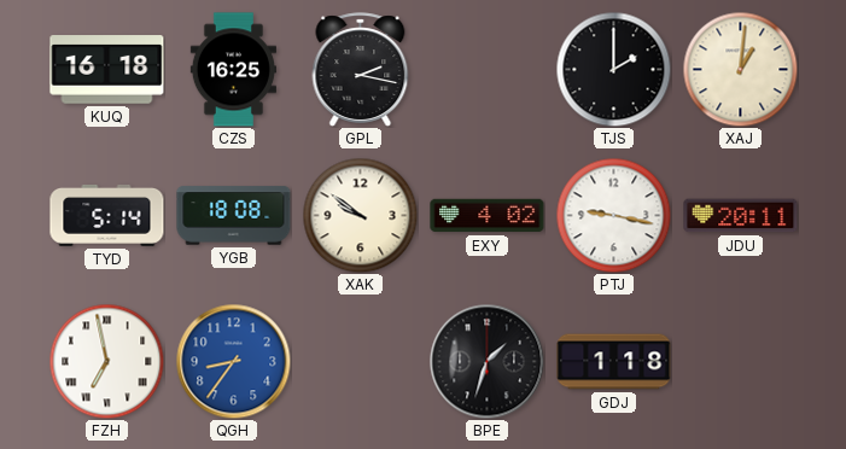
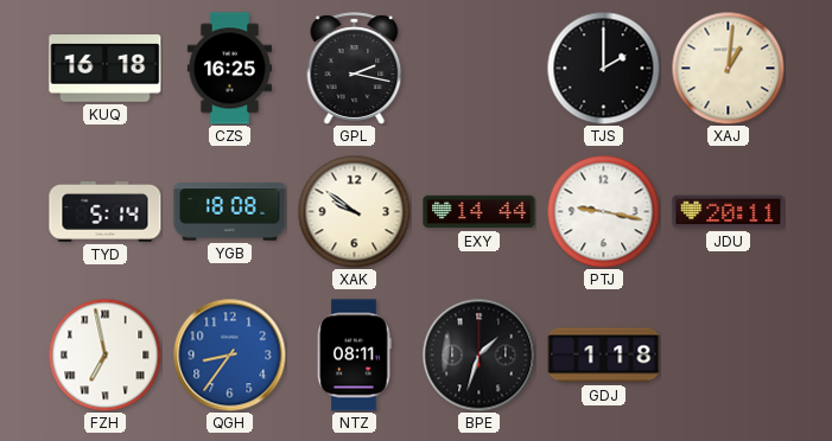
EXY: 4:02 -> 14:44
NTZ: none -> 08:11
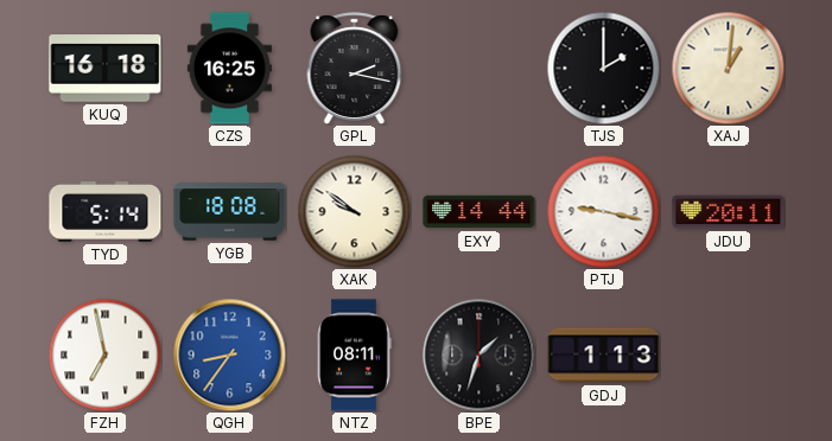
GDJ: 1:18 -> 1:13
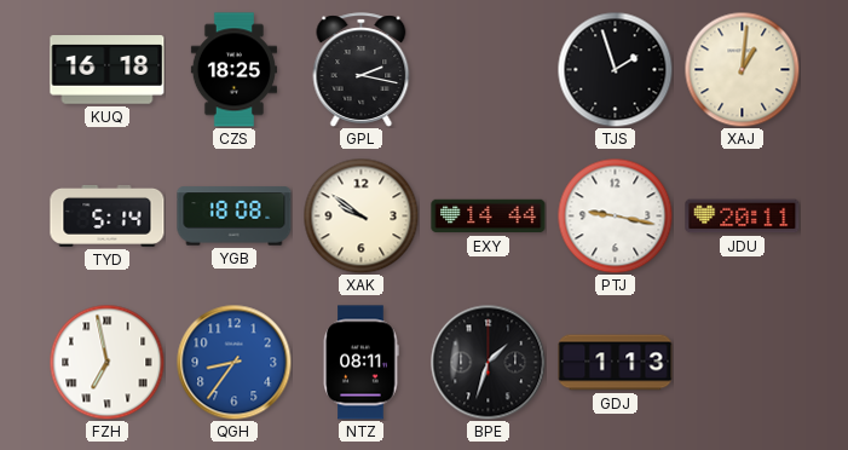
CZS: 16:25 -> 18:25
TJS: 2:00 -> 1:57
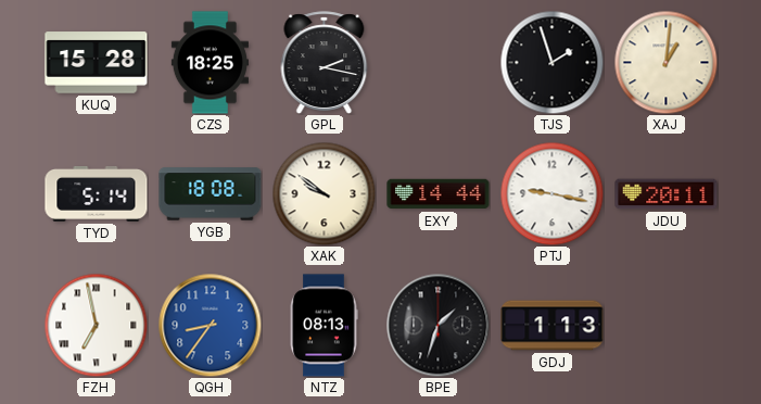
KUQ: 16:18 -> 15:28
NTZ: 08:11 -> 08:13
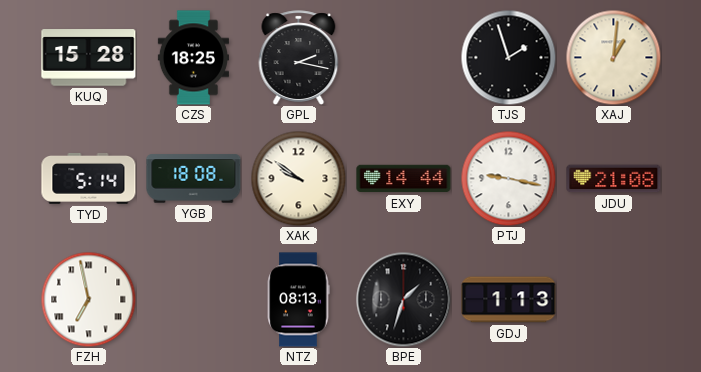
JDU: 20:11 -> 21:08
QGH: 8:36 -> none
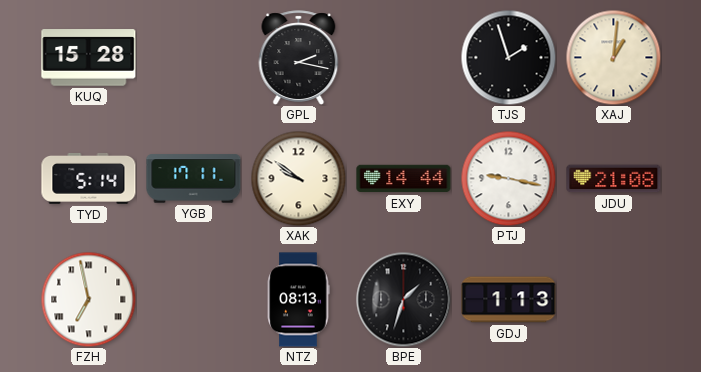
CZS: 18:25 -> none
YGB: 18:08 -> 17:11
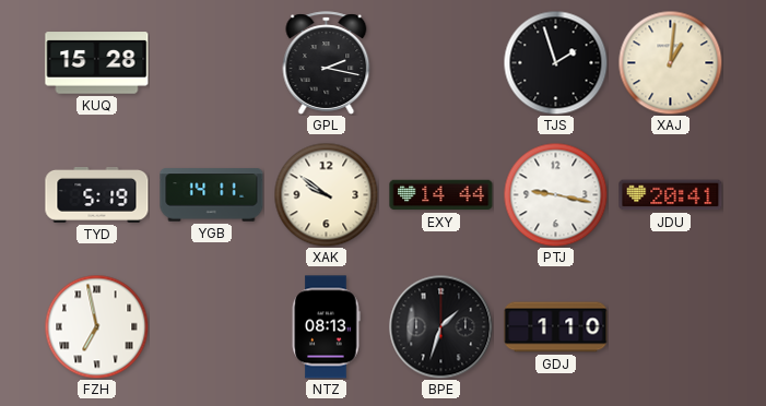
TYD: 5:14 -> 5:19
YGB: 17:11 -> 14:11
JDU: 21:08 -> 20:41
GDJ: 1:13 -> 1:10
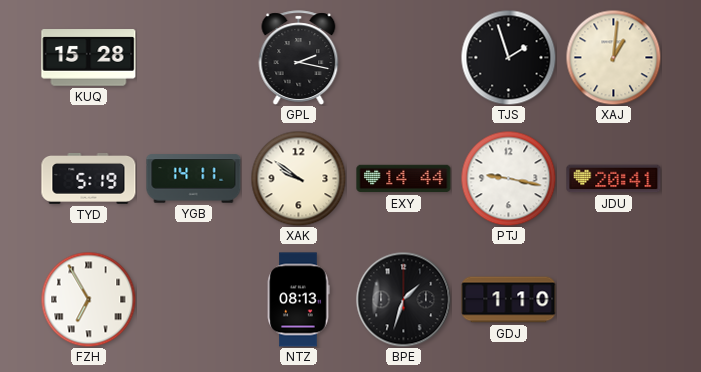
FZH: 6:58 -> 6:55
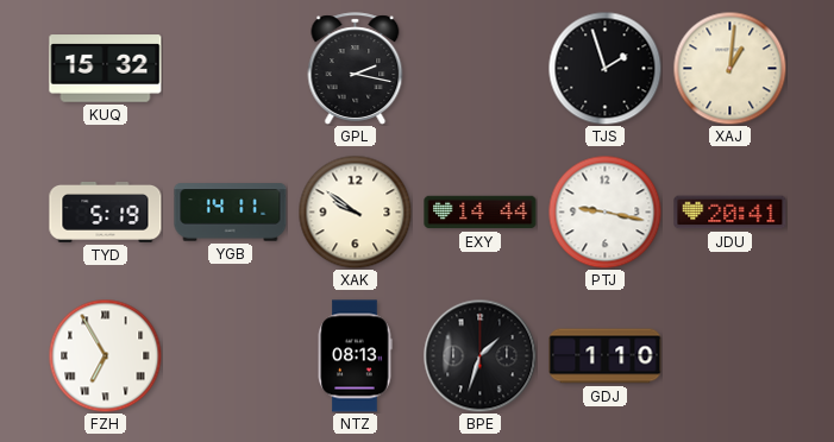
KUQ: 15:28 -> 15:32
